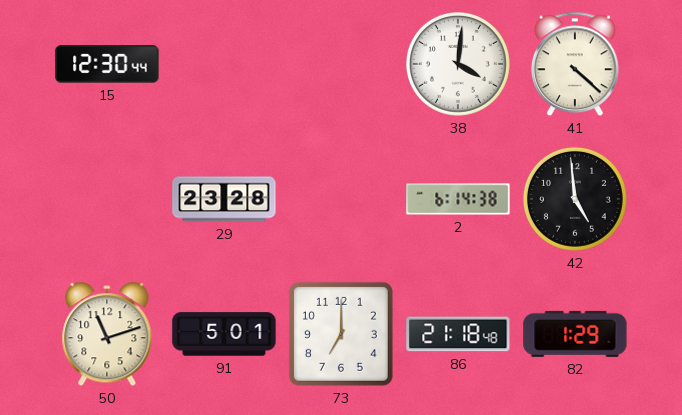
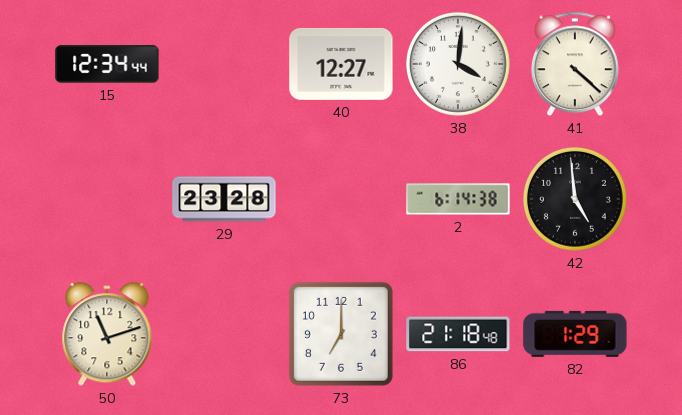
15: 12:30 -> 12:34
40: none -> 12:27
91: 5:01 -> none
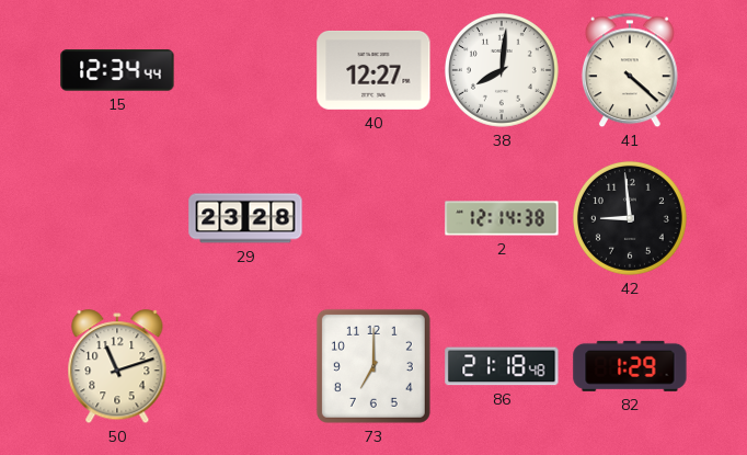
38: 4:01 -> 8:01
2: 6:14 -> 12:14
42: 4:59 -> 8:59
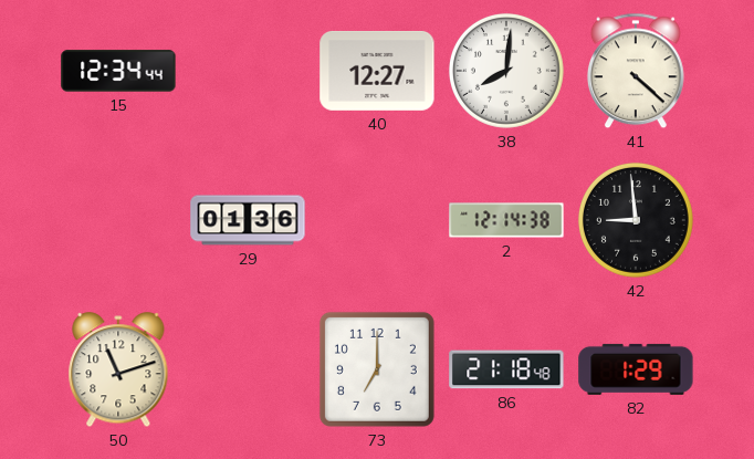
29: 23:28 -> 01:36
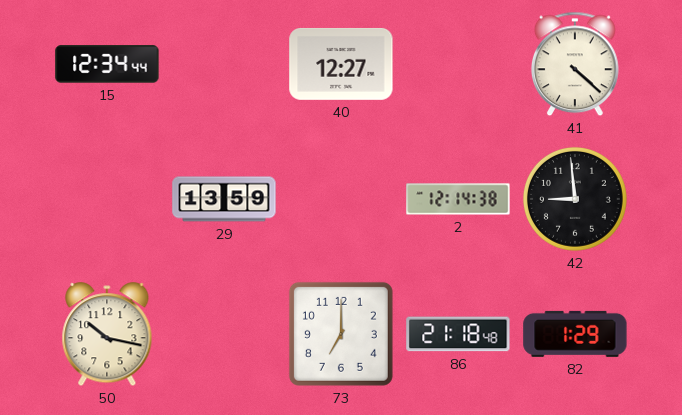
38: 8:01 -> none
29: 01:36 -> 13:59
50: 11:12 -> 10:17
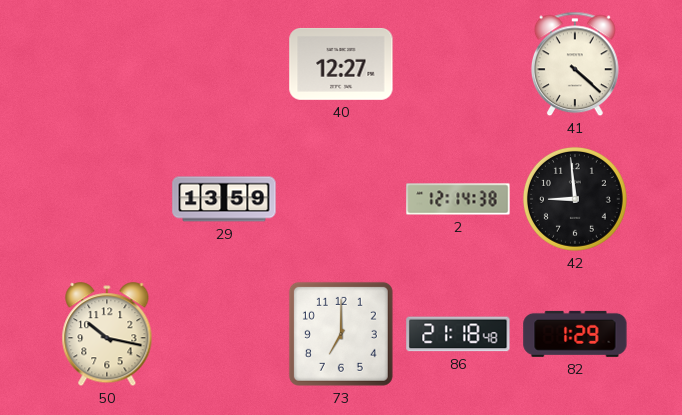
15: 12:34 -> none
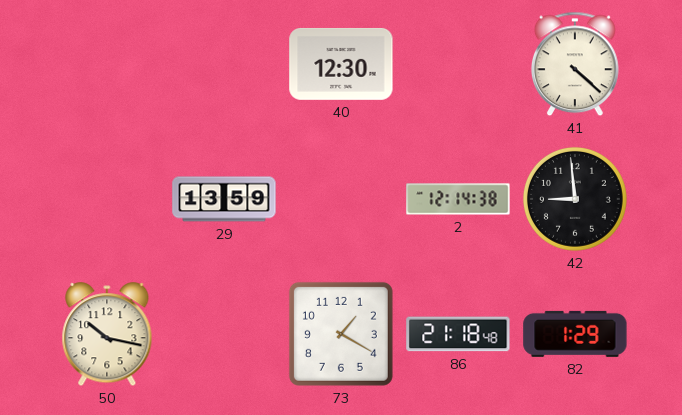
40: 12:27 -> 12:30
73: 7:00 -> 1:20
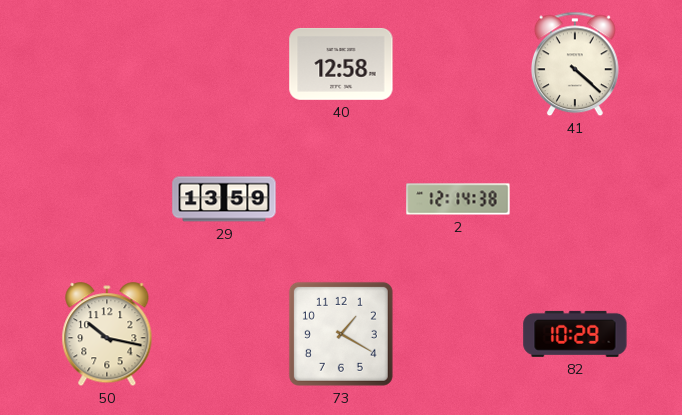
40: 12:30 -> 12:58
42: 8:59 -> none
86: 21:18 -> none
82: 1:29 -> 10:29
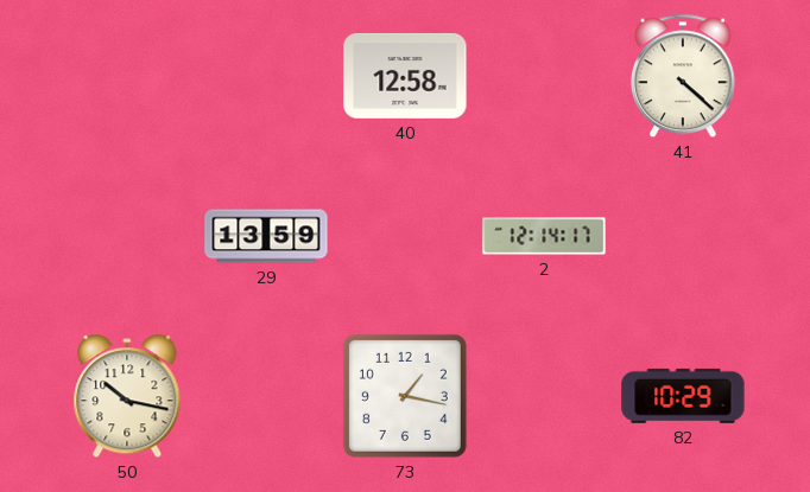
2: 12:14:38 -> 12:14:17
73: 1:20 -> 1:17
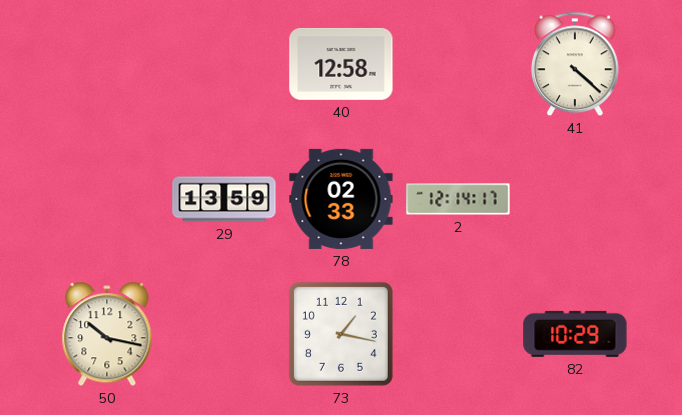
78: none -> 02:33
